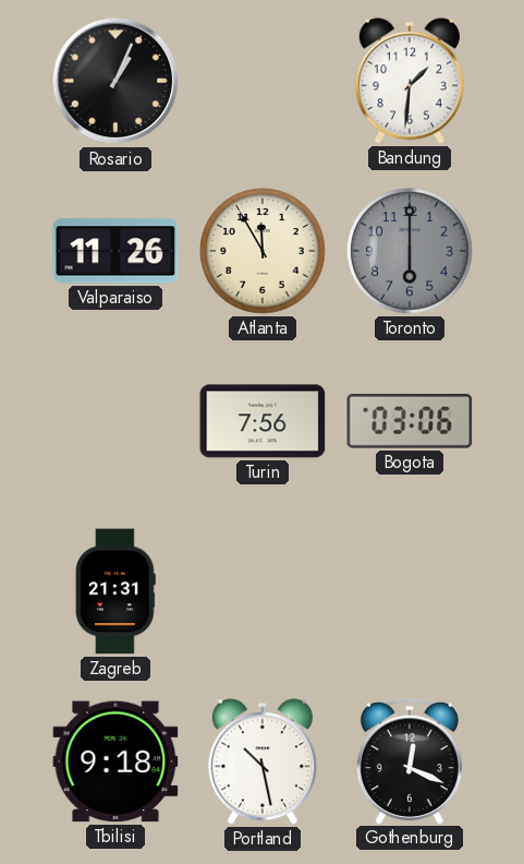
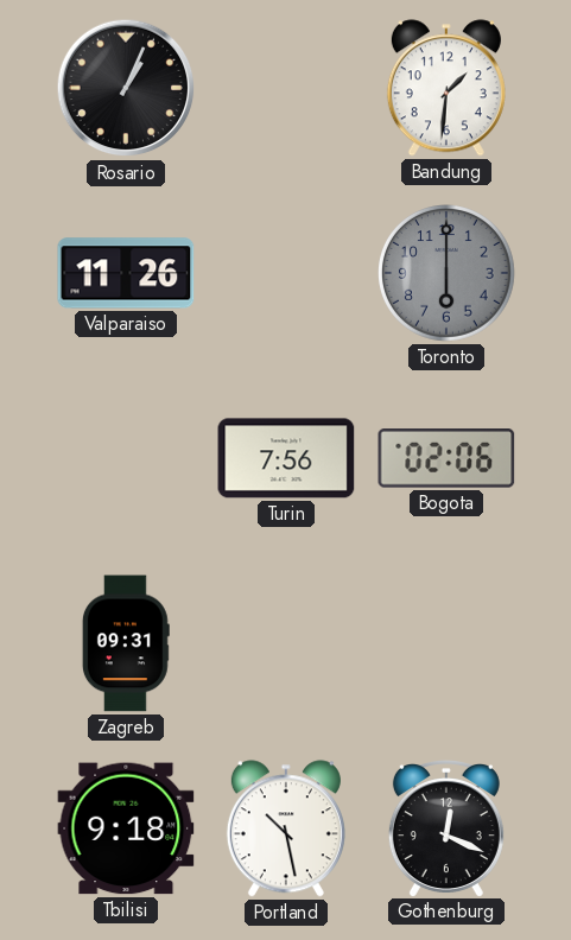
Atlanta: 11:55 -> none
Bogota: 03:06 -> 02:06
Zagreb: 21:31 -> 09:31
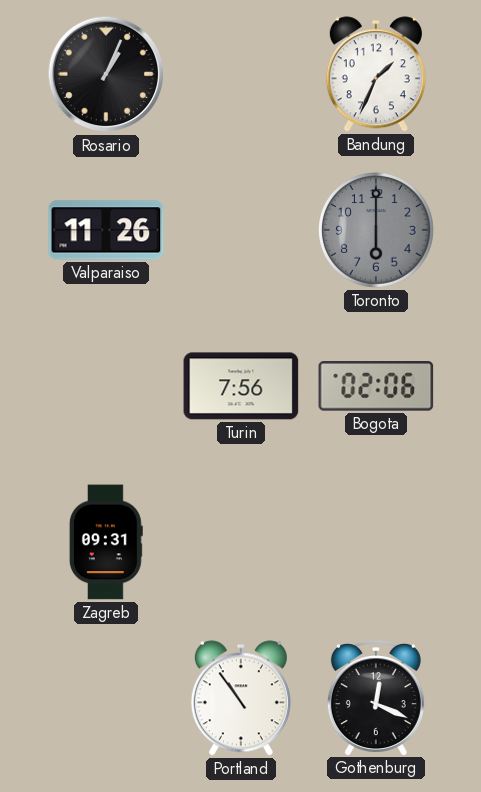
Bandung: 1:31 -> 1:34
Tbilisi: 9:18 -> none
Portland: 10:28 -> 10:54
